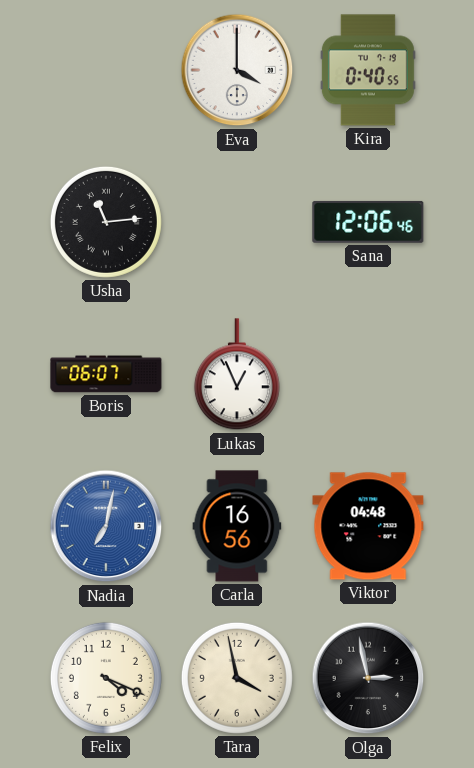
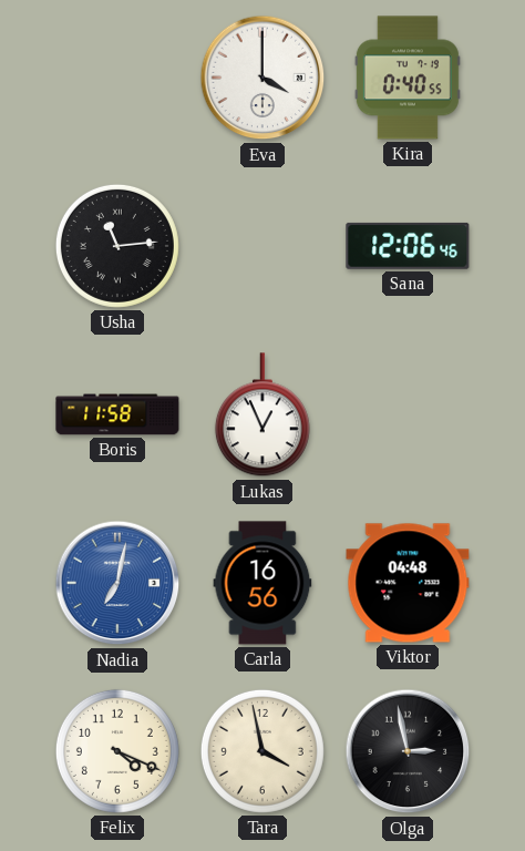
Boris: 06:07 -> 11:58
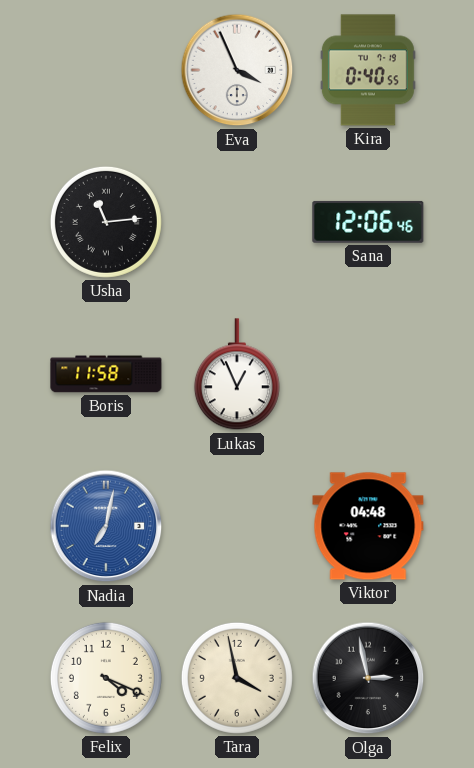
Eva: 4:00 -> 3:56
Carla: 16:56 -> none
